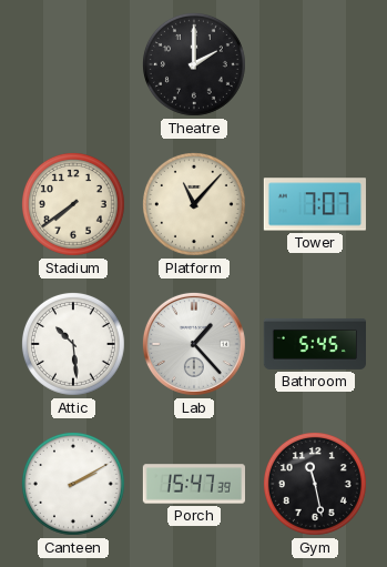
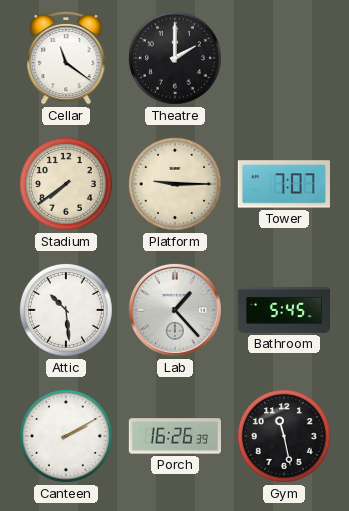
Cellar: none -> 11:21
Platform: 11:07 -> 9:15
Porch: 15:47 -> 16:26
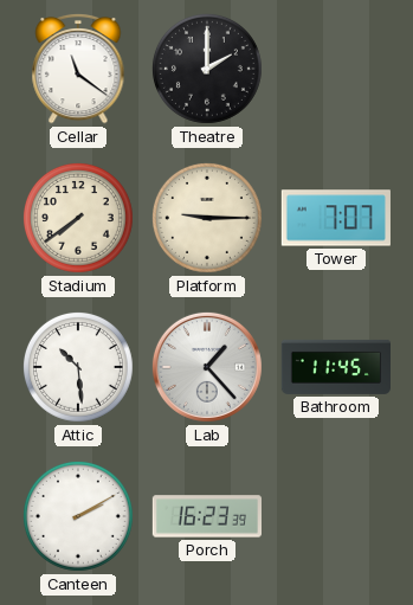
Bathroom: 5:45 -> 11:45
Porch: 16:26 -> 16:23
Gym: 11:28 -> none
